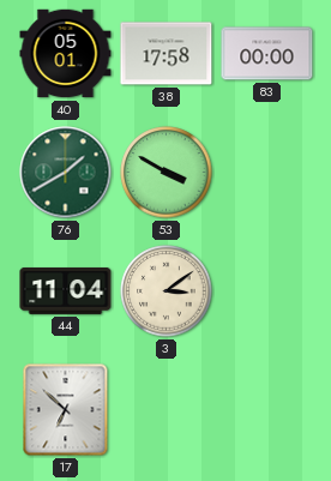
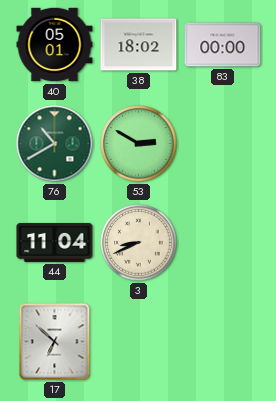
38: 17:58 -> 18:02
76: 1:40 -> 10:40
53: 3:50 -> 2:50
3: 3:09 -> 8:41
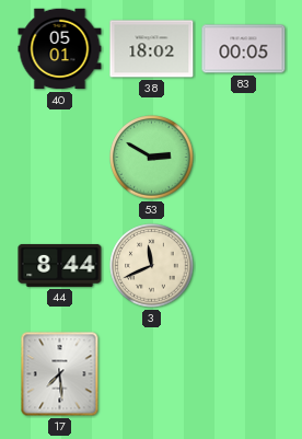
83: 00:00 -> 00:05
76: 10:40 -> none
44: 11:04 -> 8:44
3: 8:41 -> 11:41
17: 6:52 -> 7:29
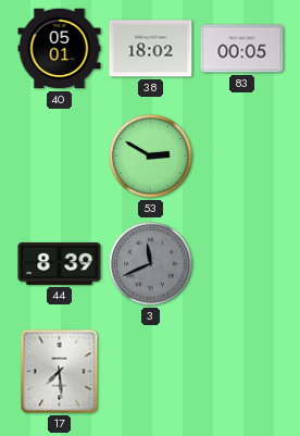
44: 8:44 -> 8:39
3 dial: cream -> grey
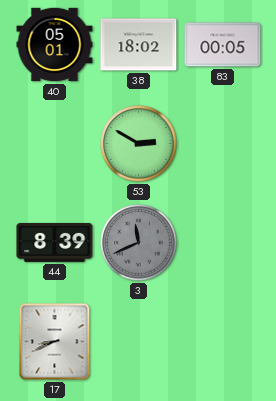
17: 7:29 -> 8:41
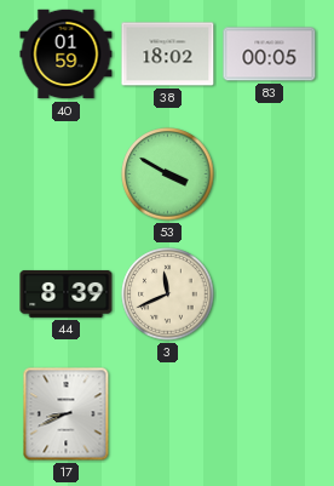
40: 05:01 -> 01:59
53: 2:50 -> 3:50
3 dial: grey -> cream
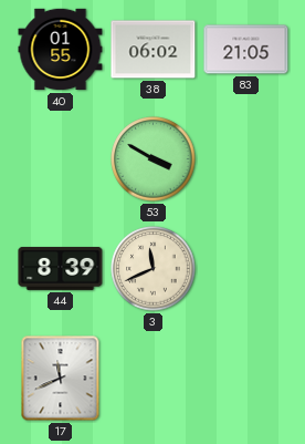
40: 01:59 -> 01:55
38: 18:02 -> 06:02
83: 00:05 -> 21:05
17: 8:41 -> 11:41
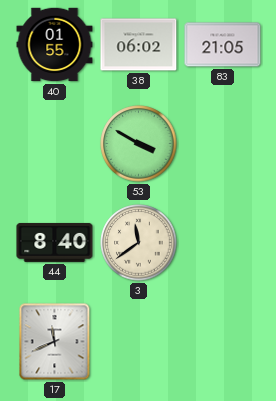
44: 8:39 -> 8:40
3: 11:41 -> 11:39
